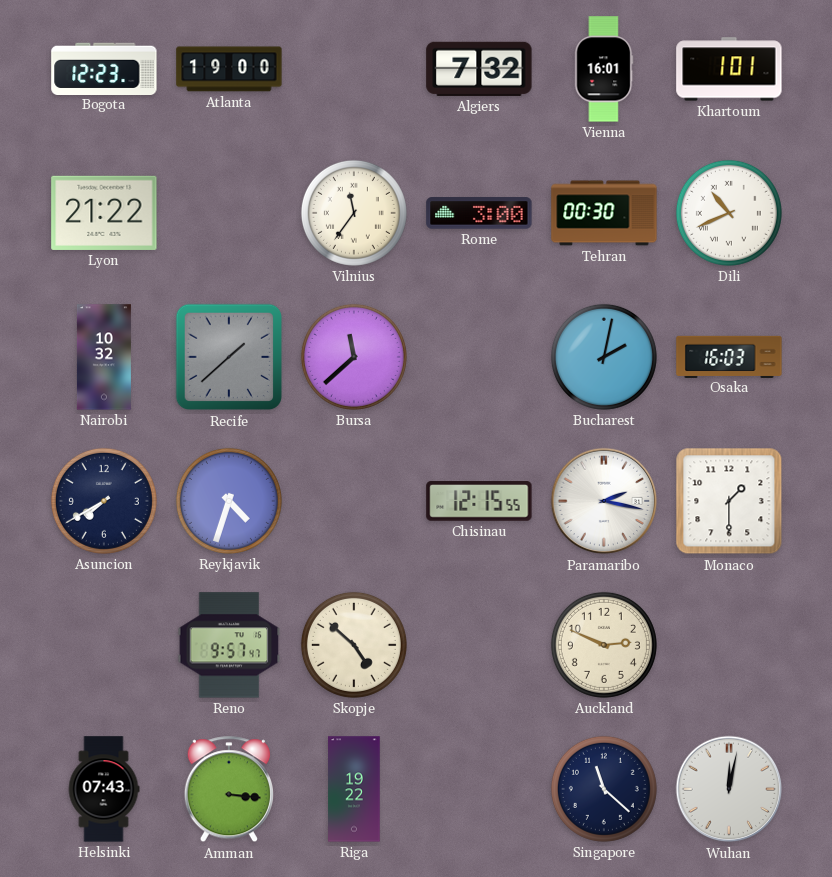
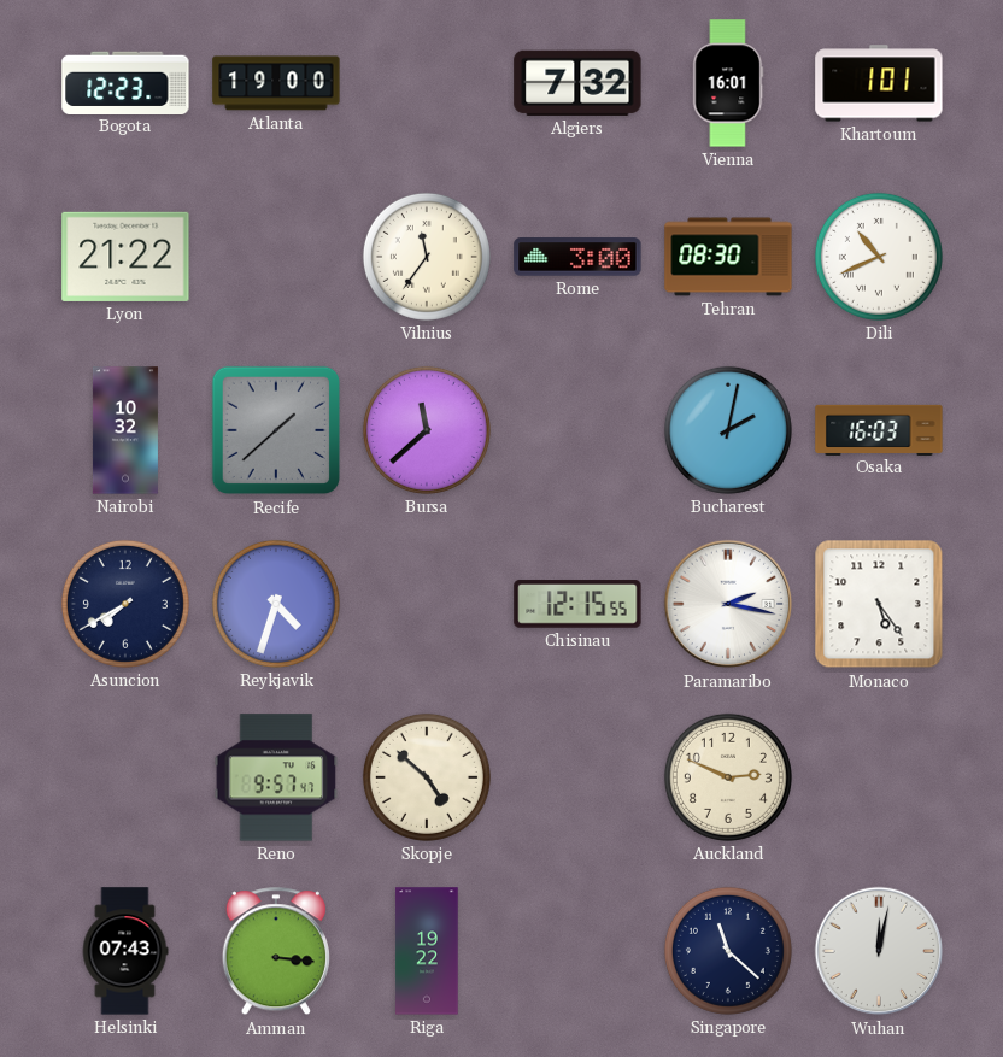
Tehran: 00:30 -> 08:30
Monaco: 1:30 -> 5:24
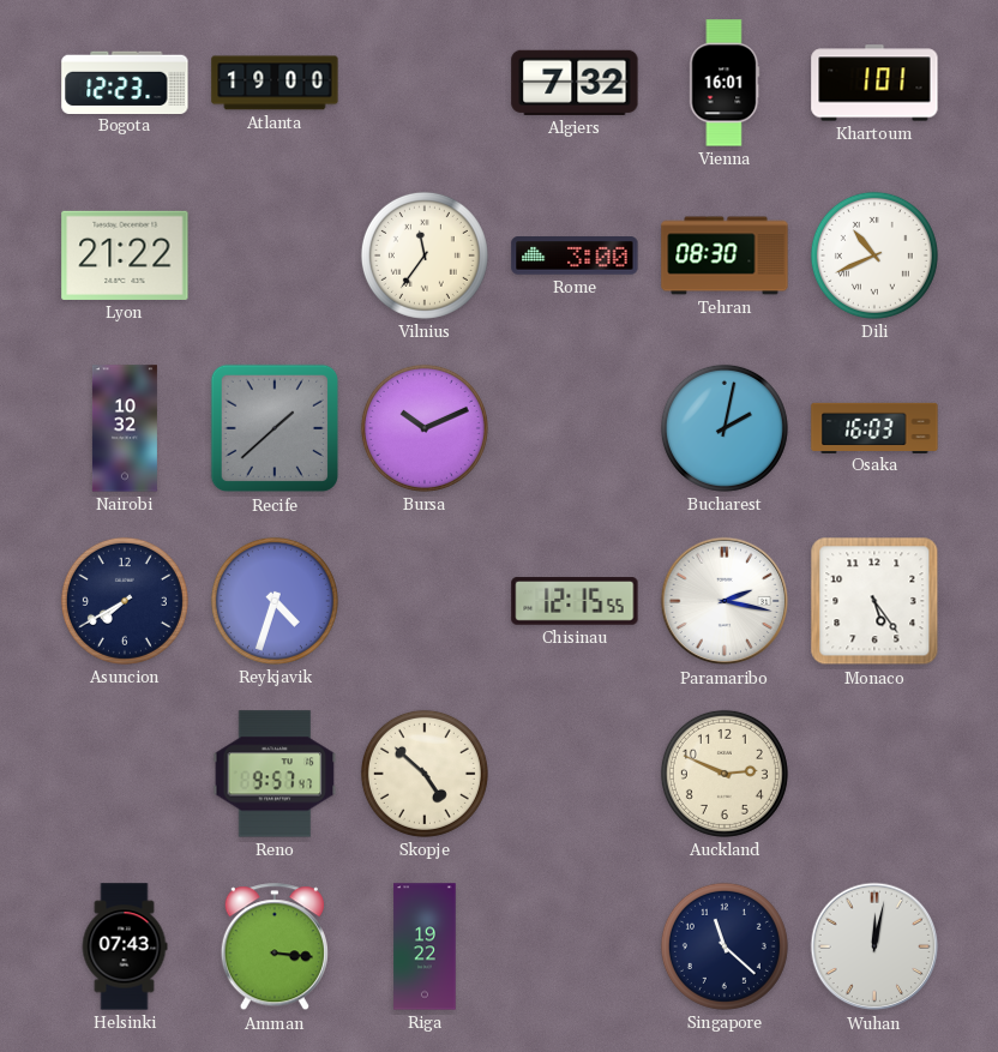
Bursa: 11:38 -> 10:11
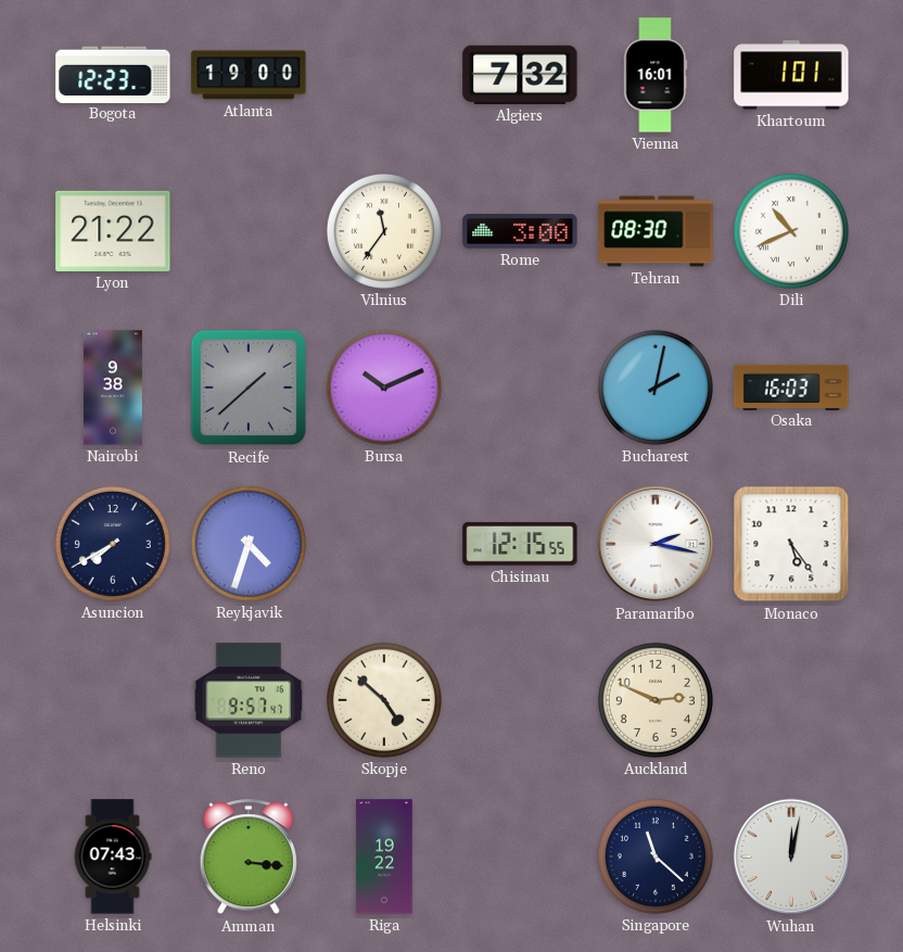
Nairobi: 10:32 -> 9:38
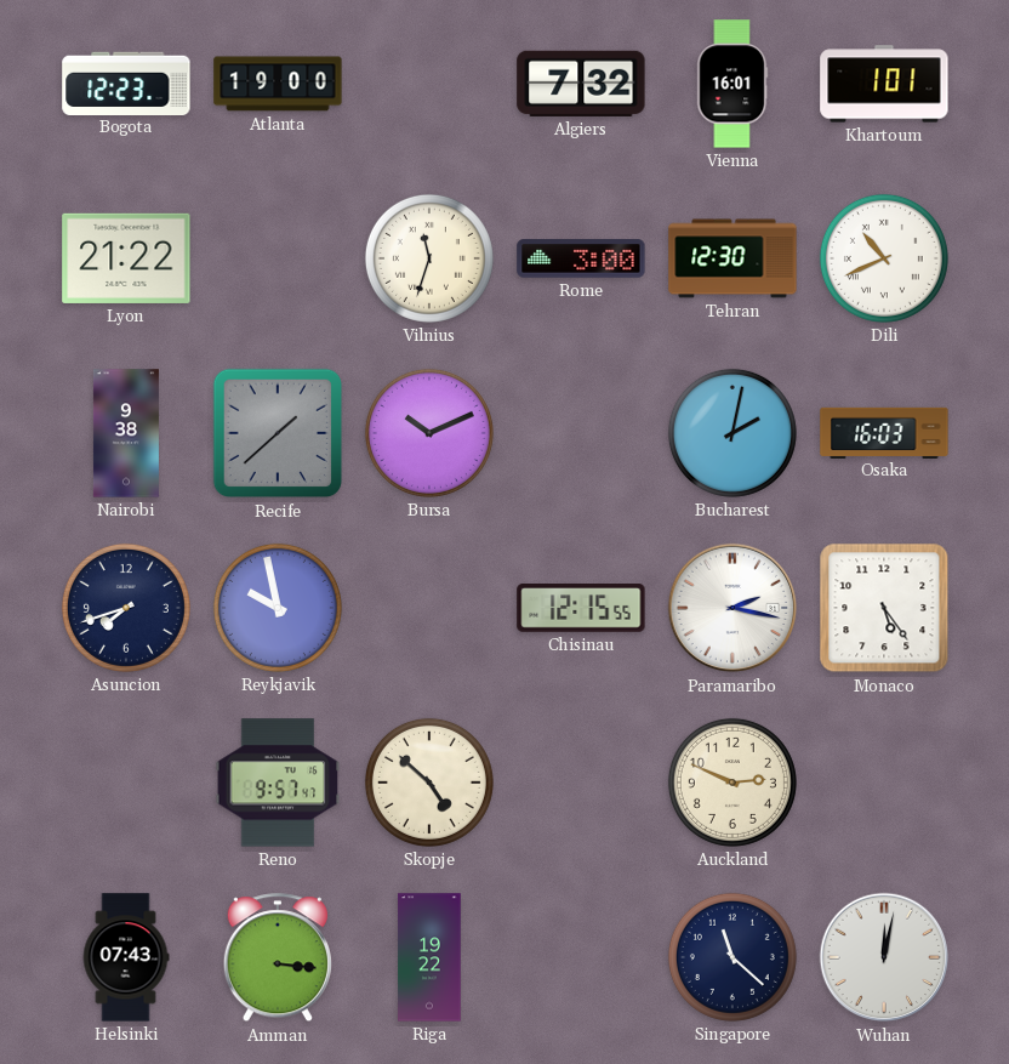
Vilnius: 11:36 -> 11:33
Tehran: 08:30 -> 12:30
Asuncion: 7:40 -> 7:42
Reykjavik: 4:33 -> 9:58
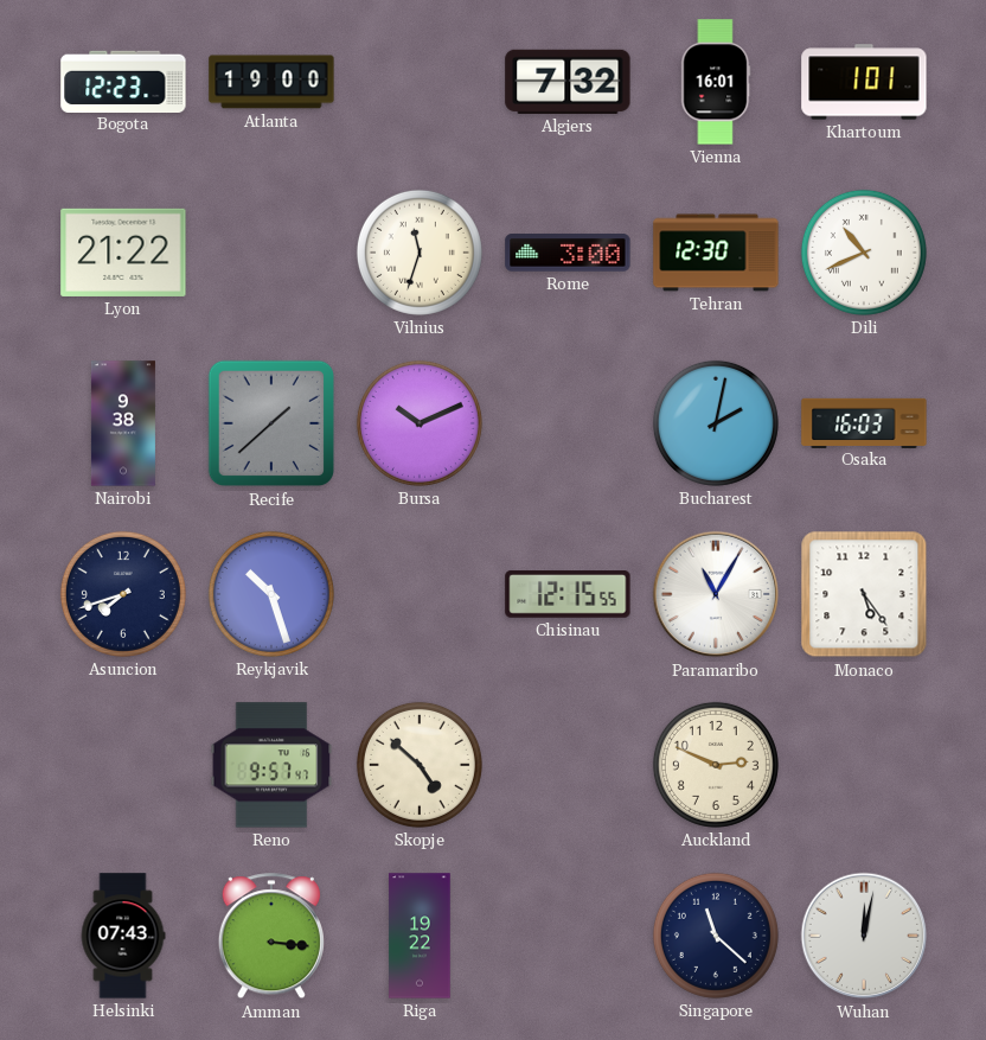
Reykjavik: 9:58 -> 10:27
Paramaribo: 2:17 -> 11:05
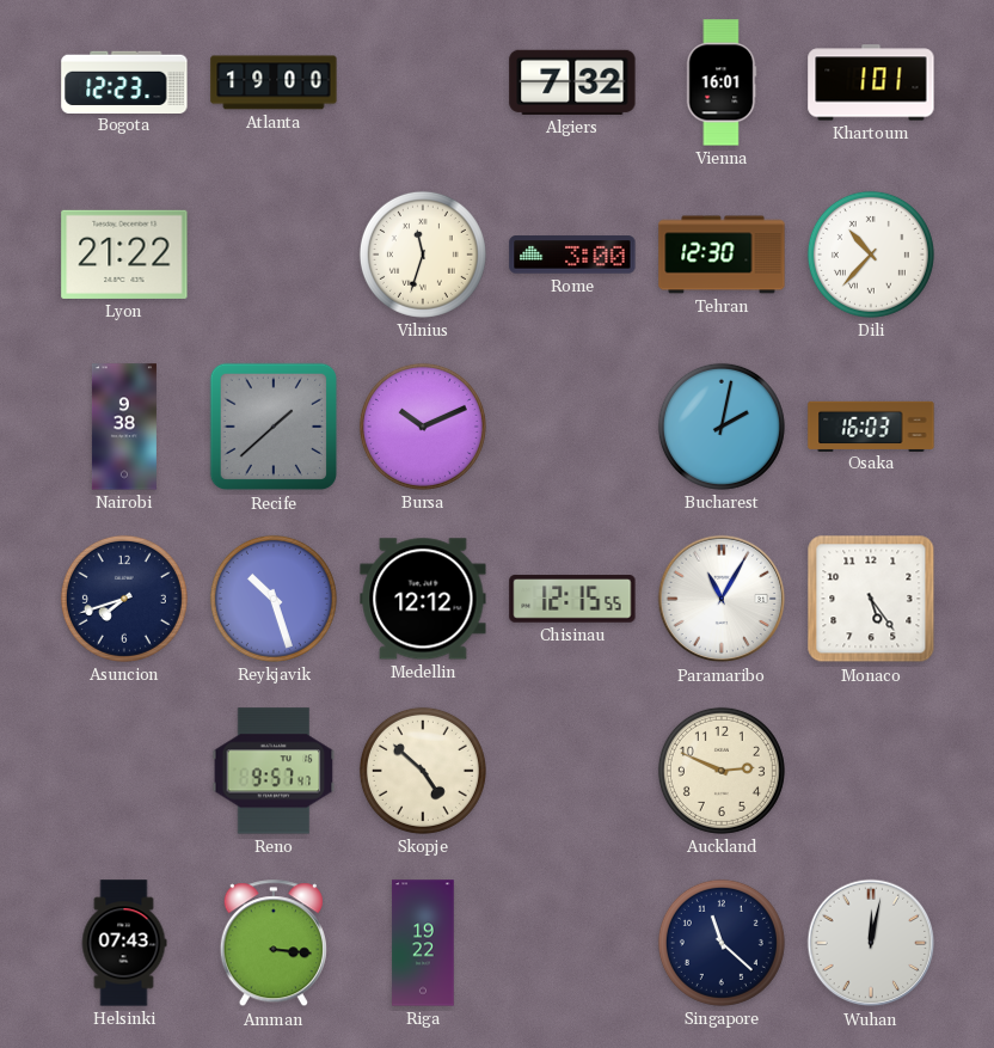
Dili: 10:41 -> 10:37
Medellin: none -> 12:12
